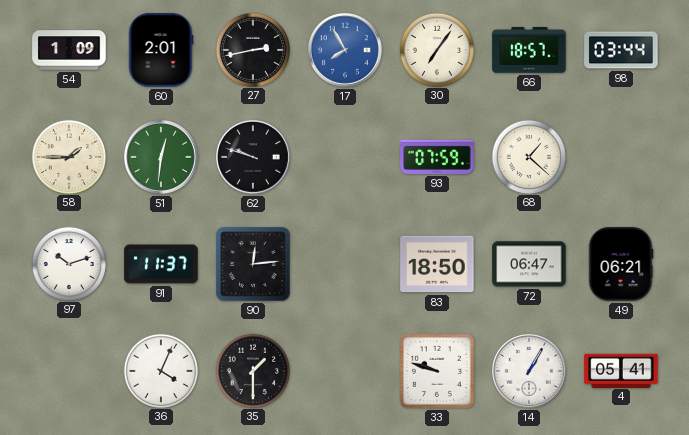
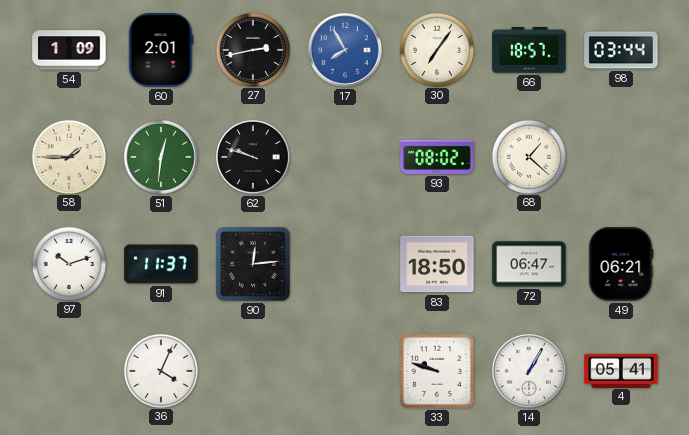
93: 07:59 -> 08:02
35: 1:30 -> none
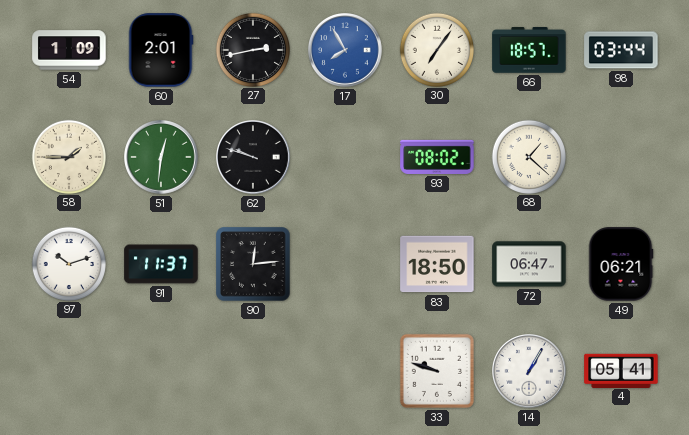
36: 4:04 -> none
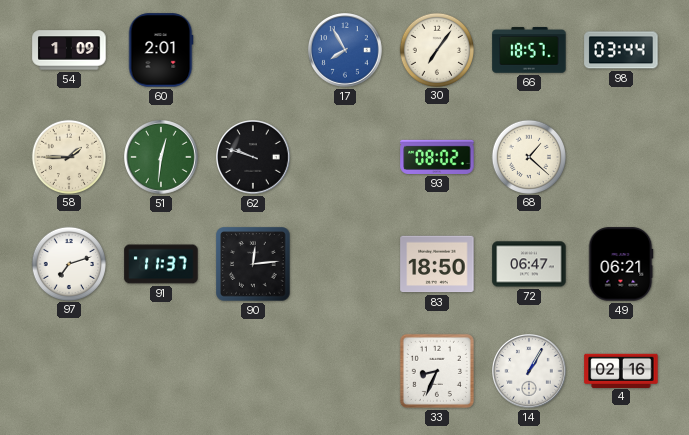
27: 2:43 -> none
97: 10:12 -> 7:12
33: 9:48 -> 8:34
4: 05:41 -> 02:16
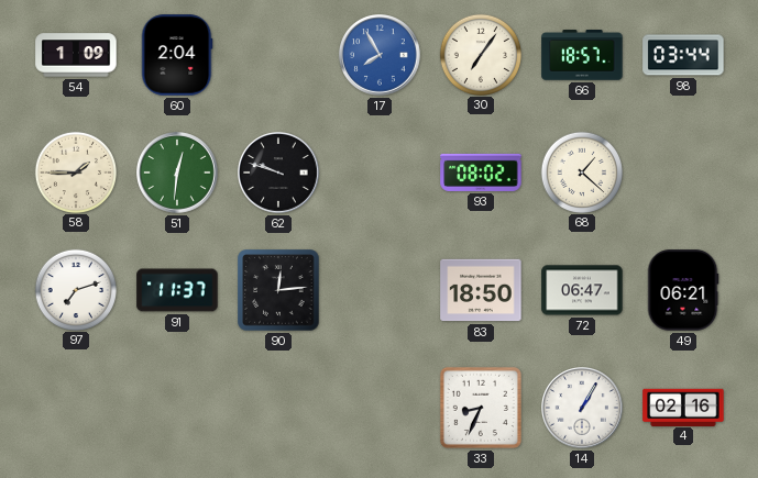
60: 2:01 -> 2:04
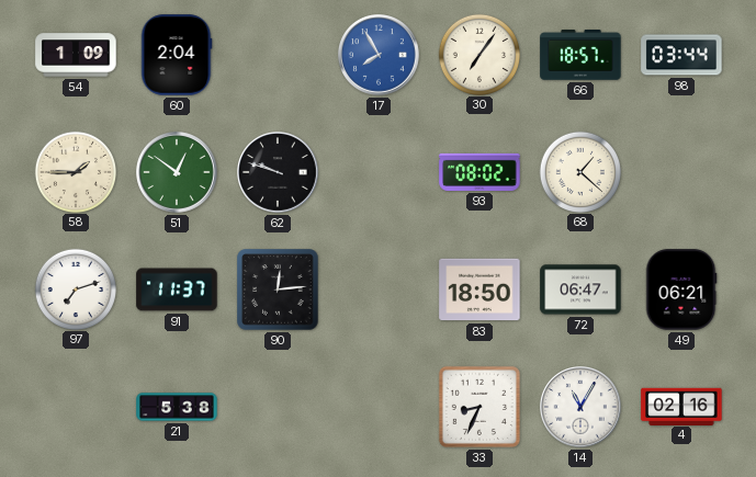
51: 12:31 -> 12:51
21: none -> 5:38
14: 1:05 -> 11:05
